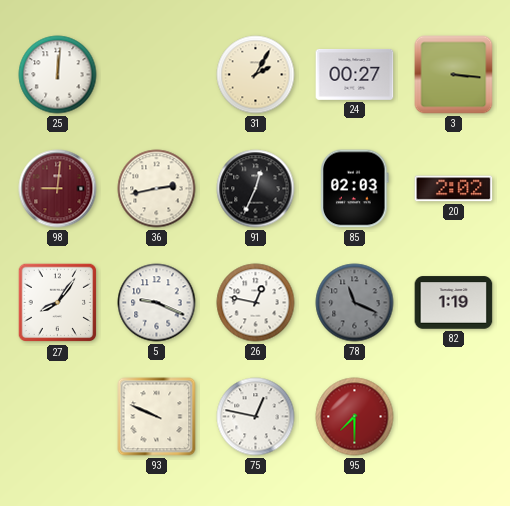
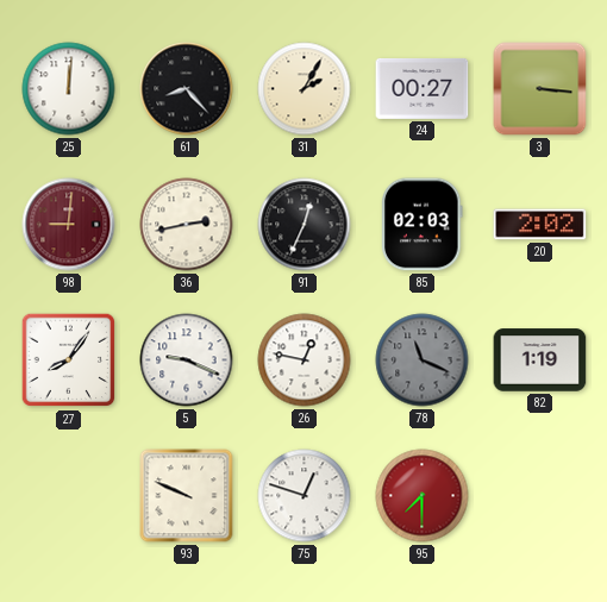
61: none -> 8:23
75: 12:47 -> 12:48
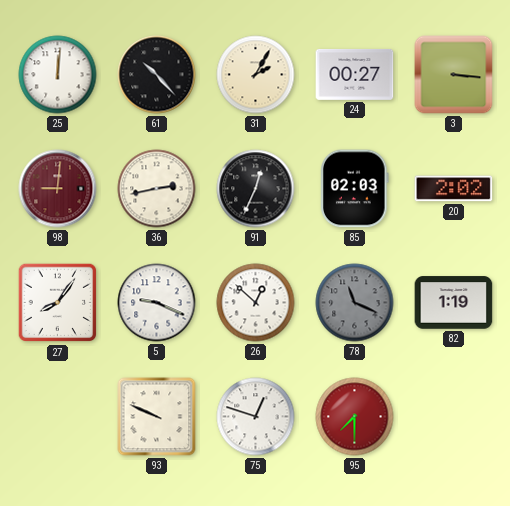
61: 8:23 -> 10:23
26: 12:47 -> 12:52
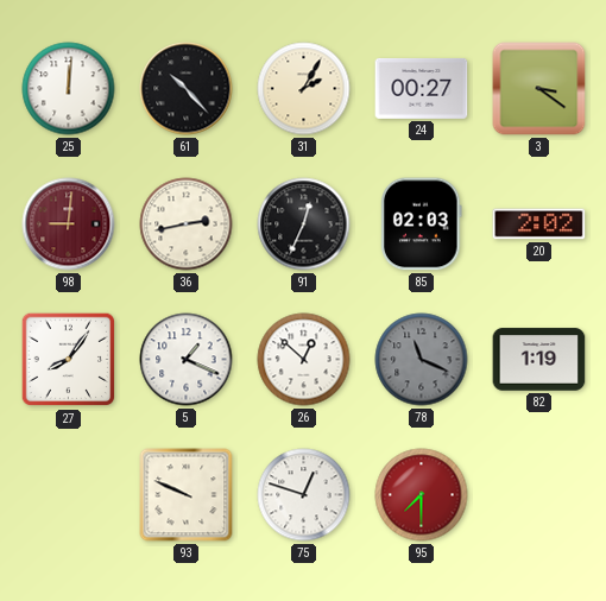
3: 3:16 -> 3:21
5: 9:19 -> 1:19
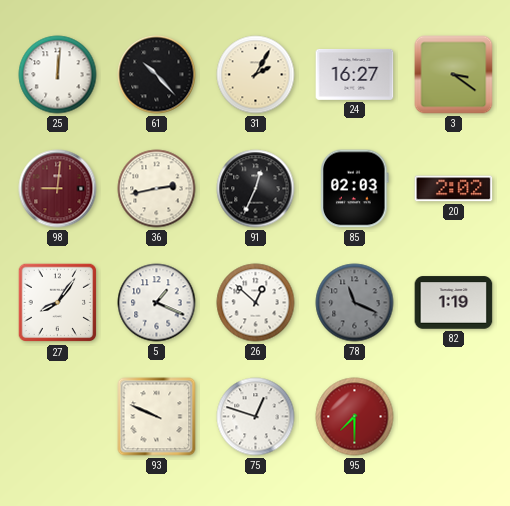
24: 00:27 -> 16:27
